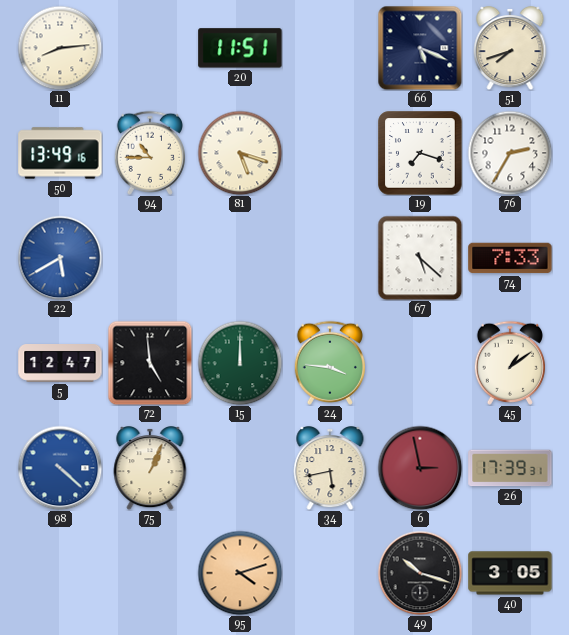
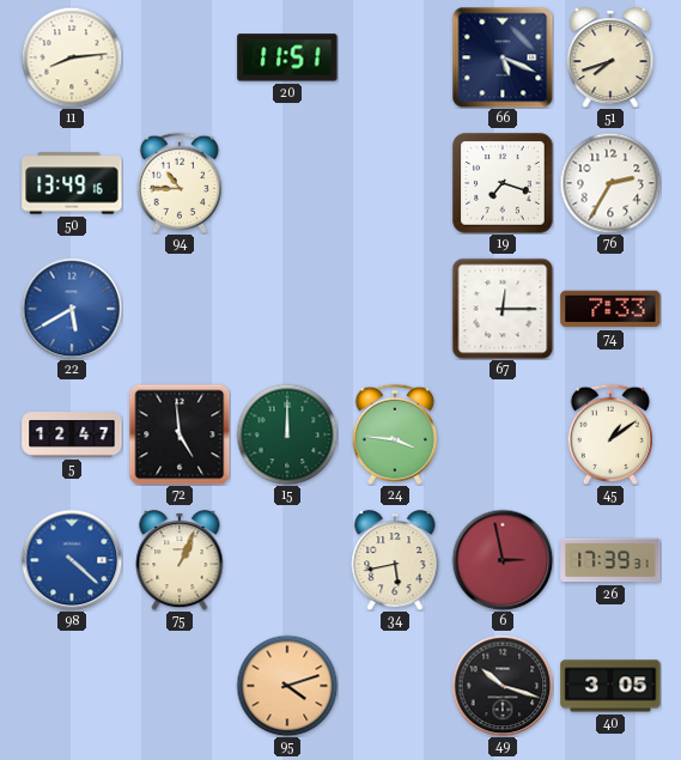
81: 5:18 -> none
67: 5:22 -> 12:15
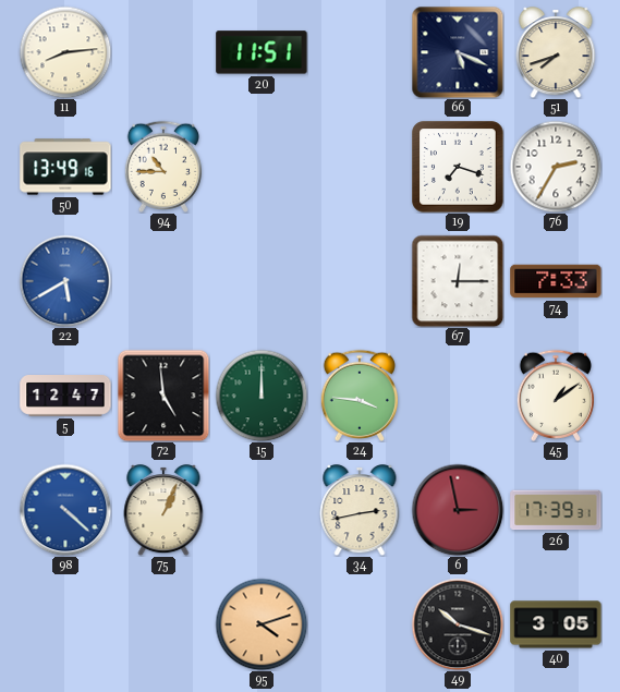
34: 5:43 -> 2:43
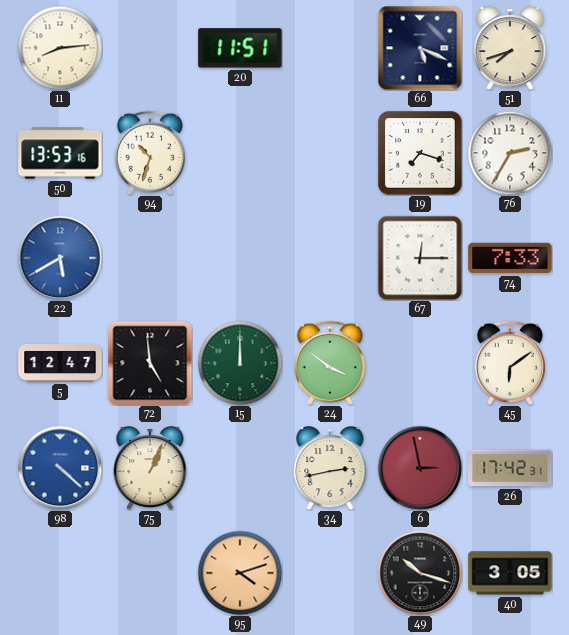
50: 13:49 -> 13:53
94: 10:45 -> 10:33
24: 3:46 -> 3:51
45: 1:09 -> 6:09
26: 17:39 -> 17:42
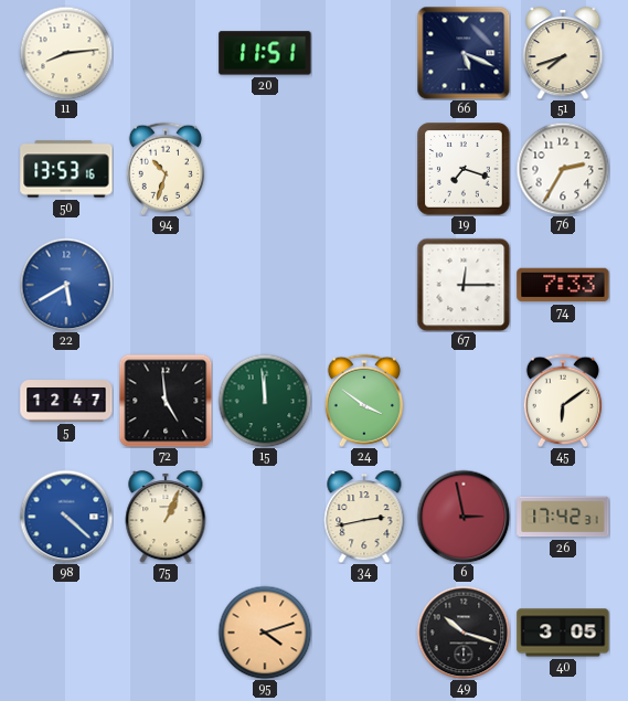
15: 12:00 -> 11:59
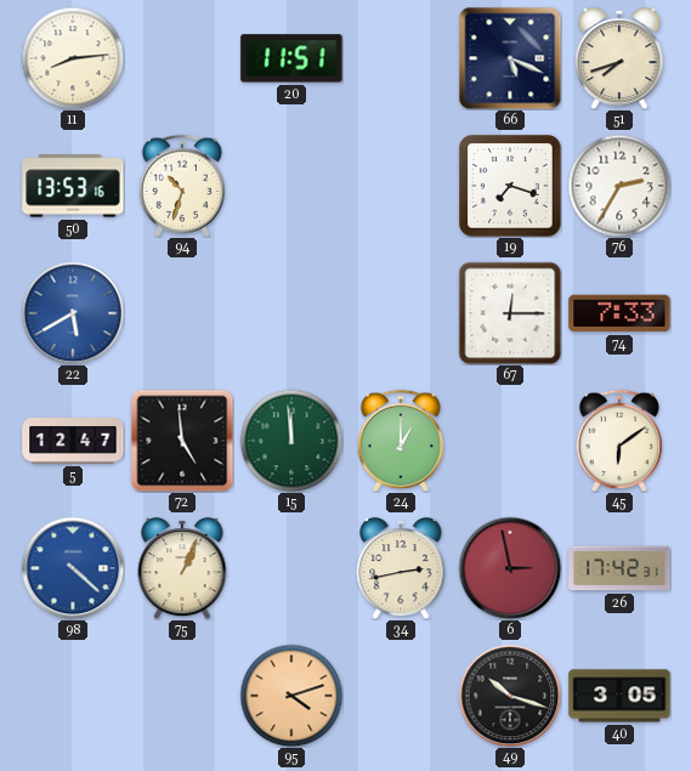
24: 3:51 -> 1:00
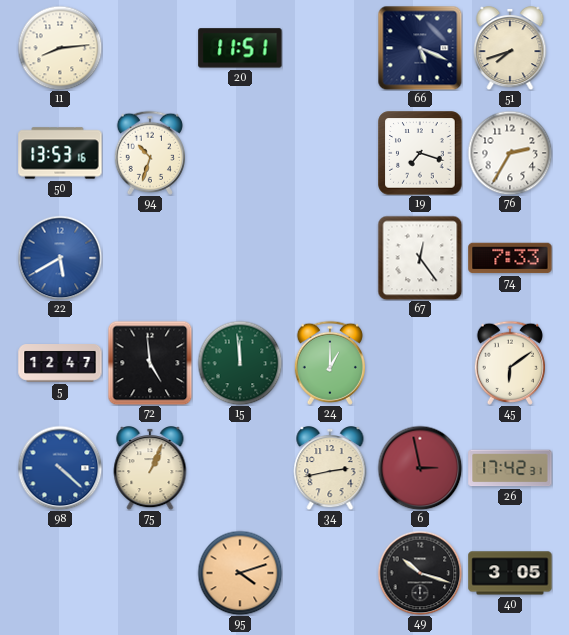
67: 12:15 -> 12:24
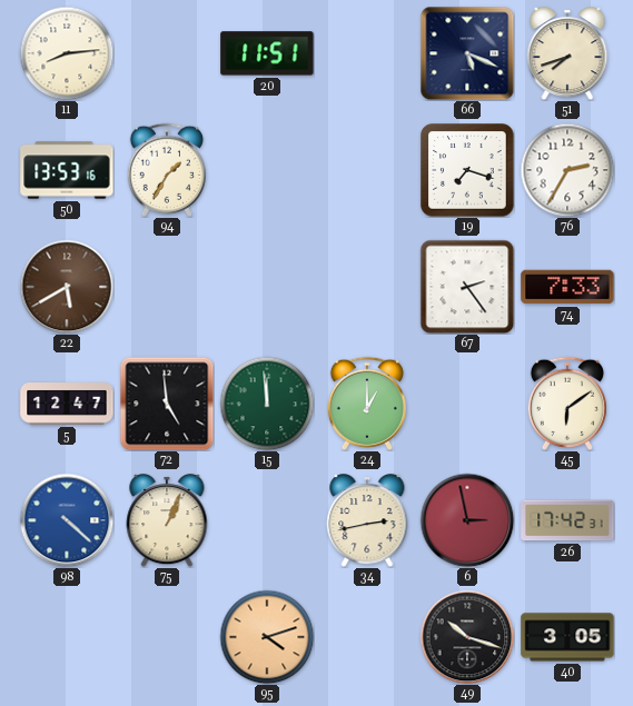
94: 10:33 -> 1:35
22 dial: blue -> brown
67: 12:24 -> 2:24
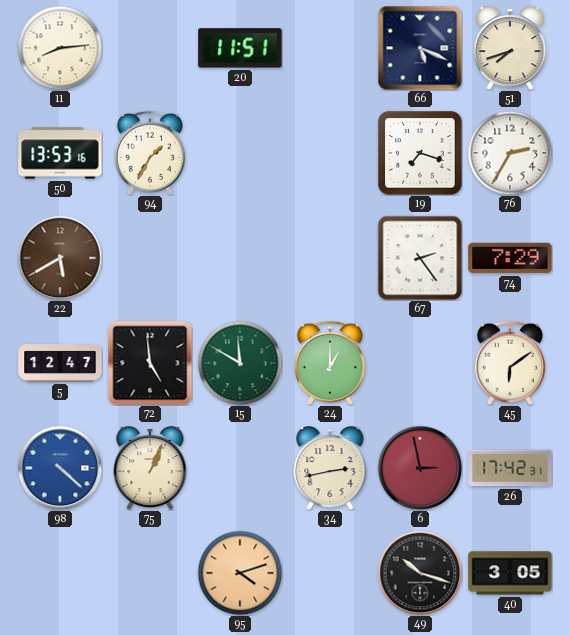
74: 7:33 -> 7:29
15: 11:59 -> 11:50
